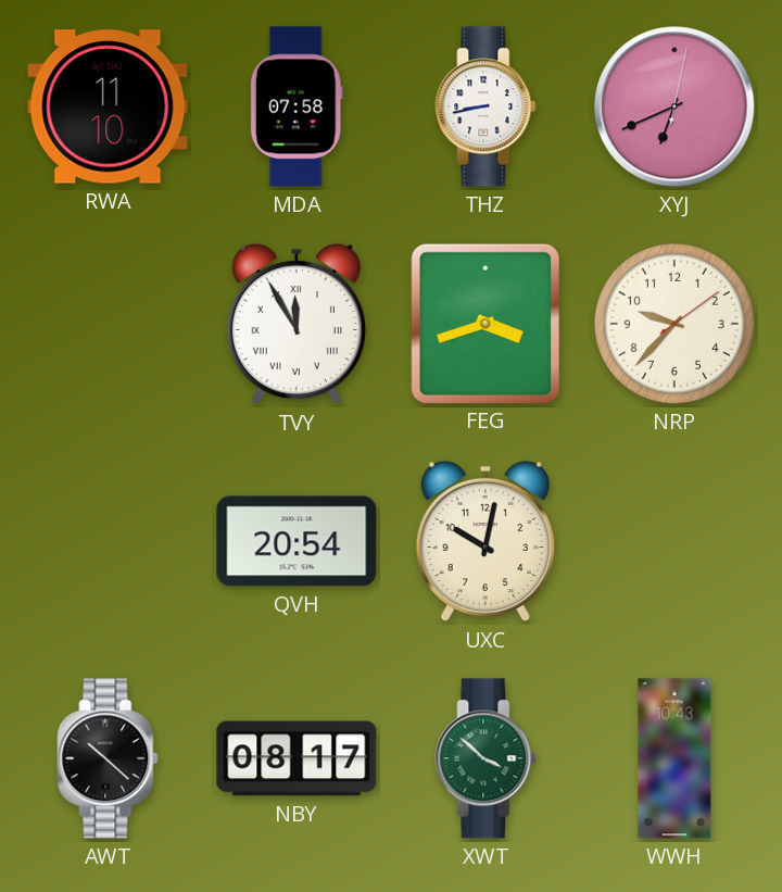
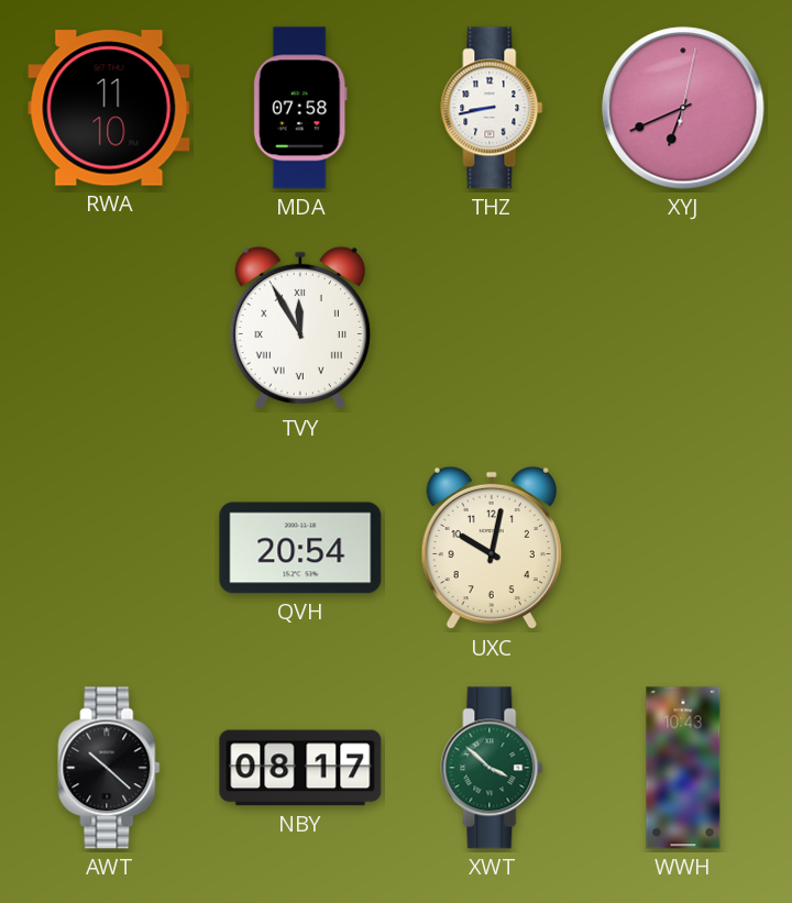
FEG: 3:42 -> none
NRP: 9:37 -> none
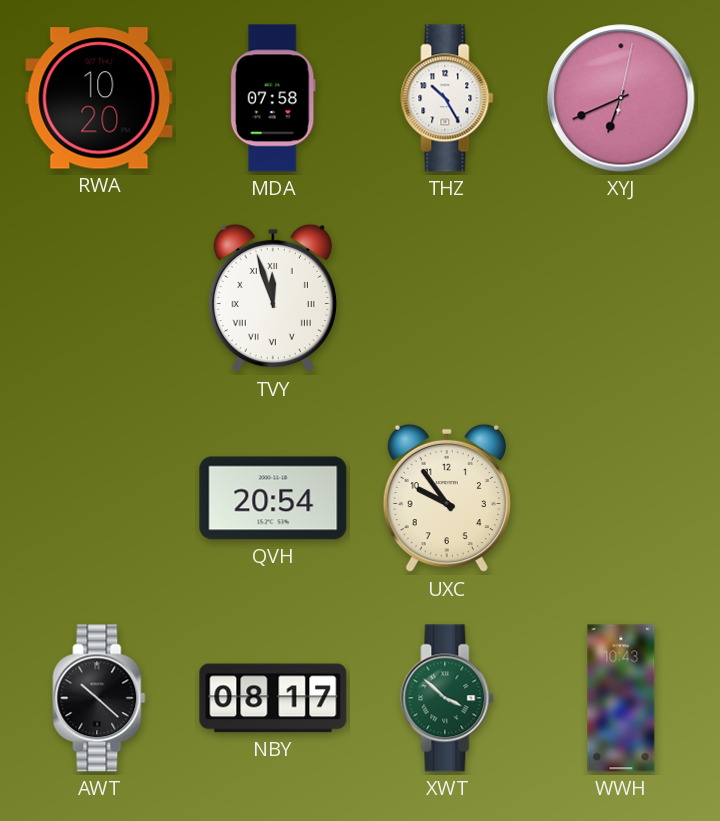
RWA: 11:10 -> 10:20
THZ: 8:43 -> 10:25
TVY: 11:55 -> 11:57
UXC: 10:02 -> 9:54
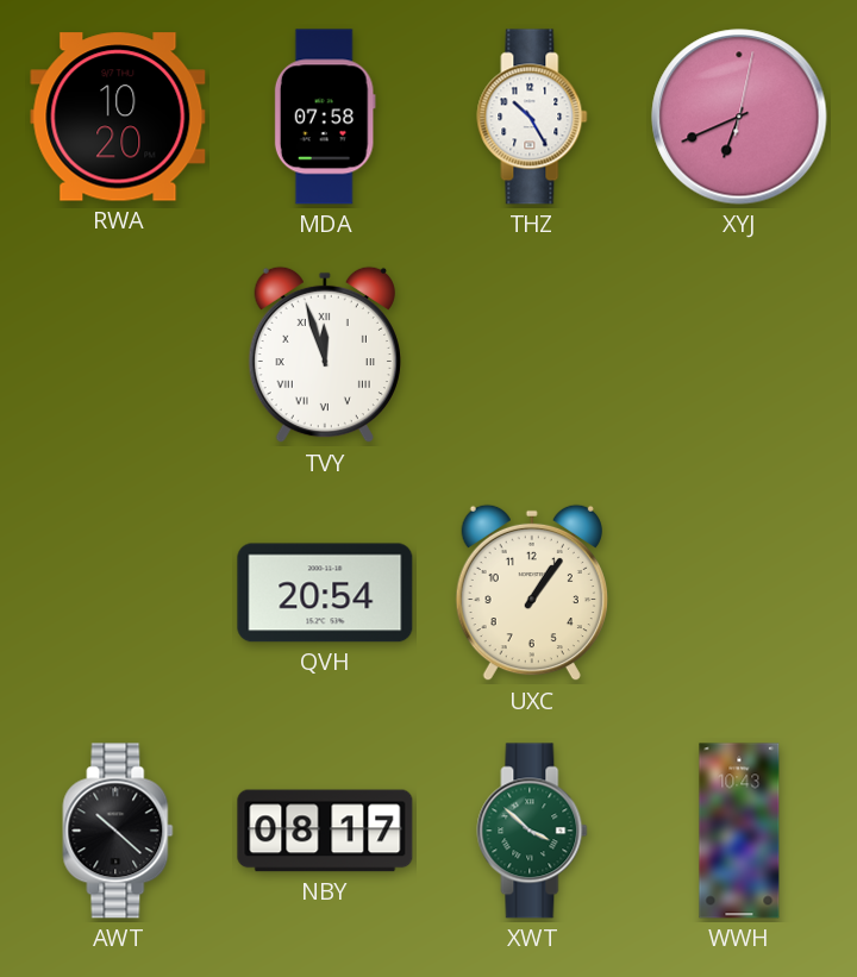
UXC: 9:54 -> 1:06
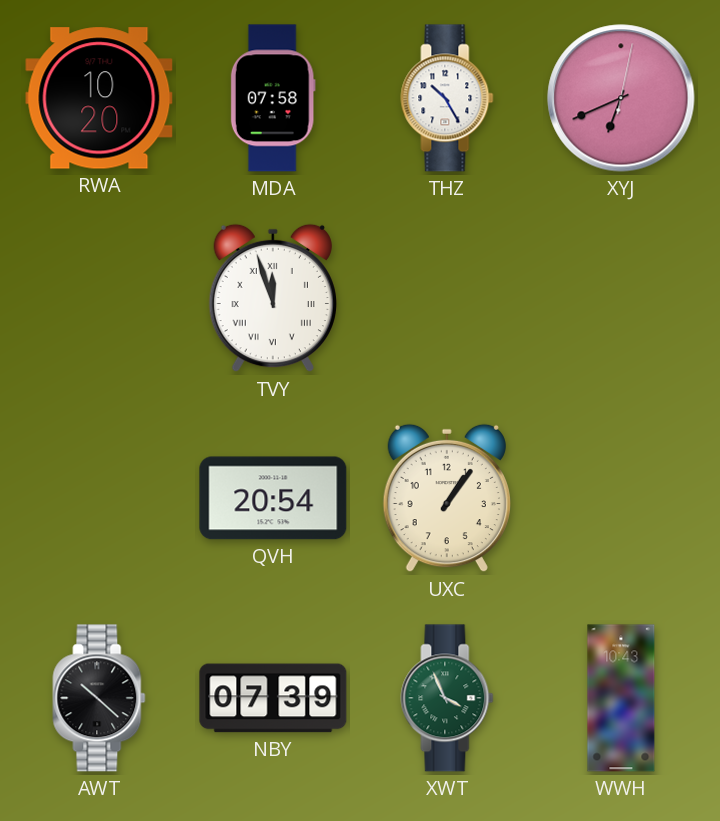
NBY: 08:17 -> 07:39
XWT: 3:52 -> 3:56
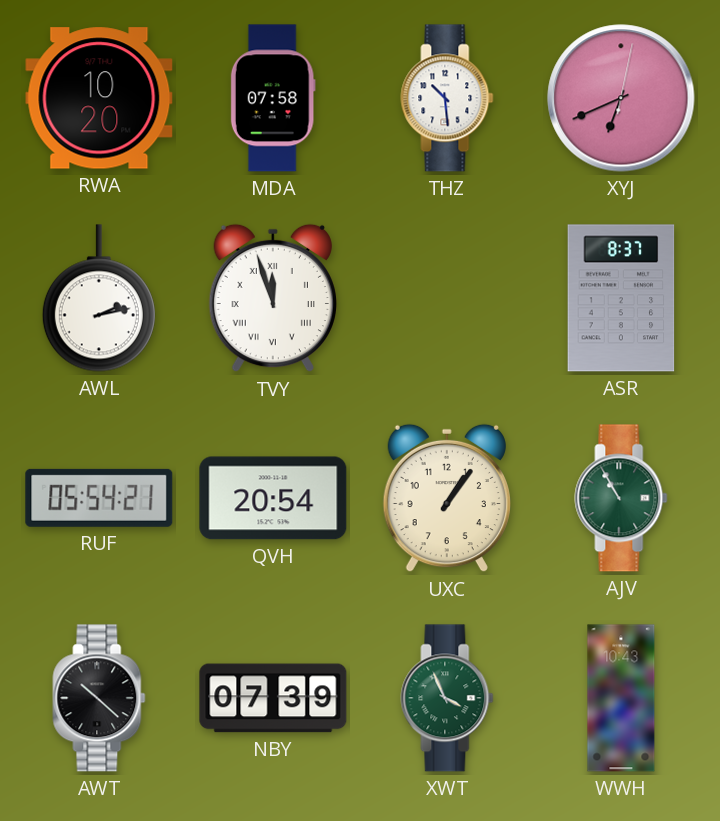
THZ: 10:25 -> 10:29
AWL: none -> 2:13
ASR: none -> 8:37
RUF: none -> 05:54
AJV: none -> 10:55
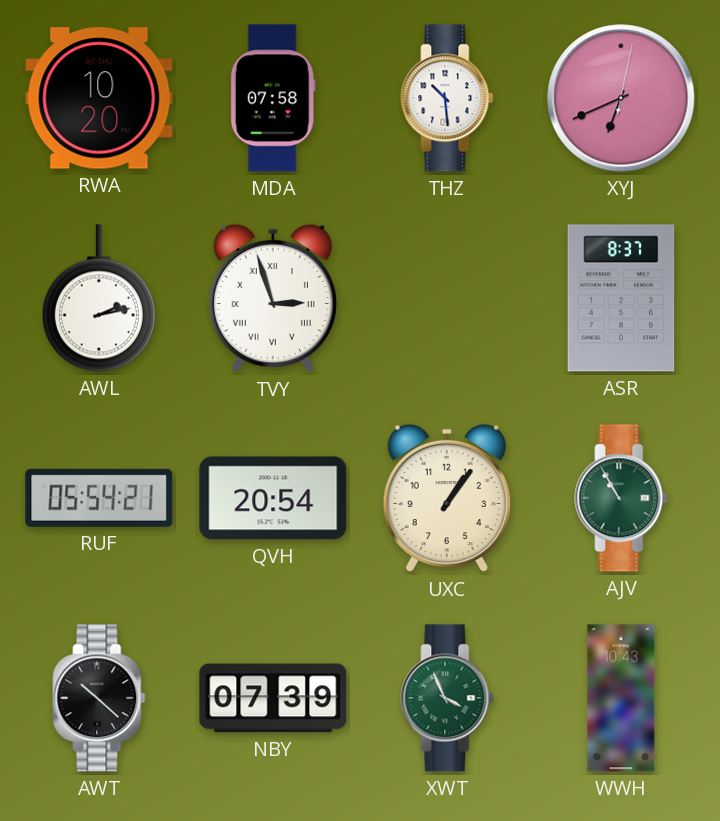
TVY: 11:57 -> 2:57
